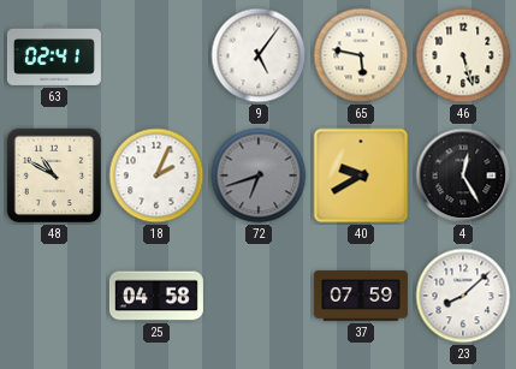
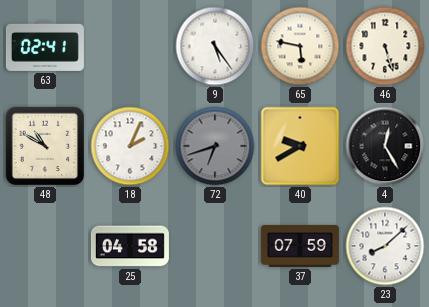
9: 5:06 -> 5:24
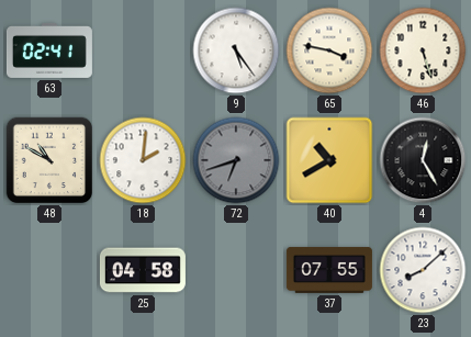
65: 5:47 -> 3:47
18: 2:04 -> 2:01
40: 9:40 -> 10:40
37: 07:59 -> 07:55
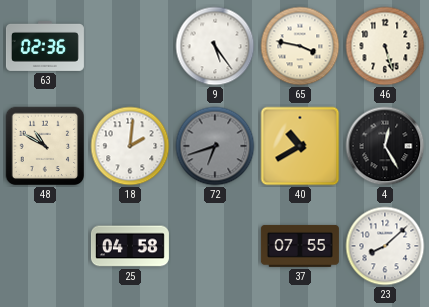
63: 02:41 -> 02:36
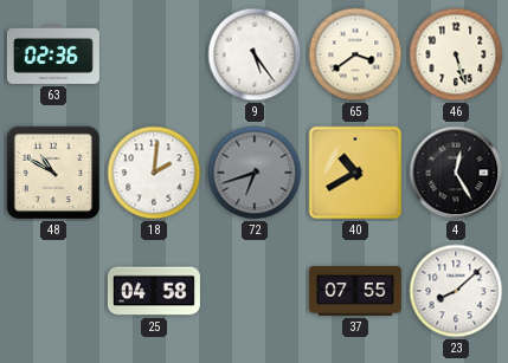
65: 3:47 -> 3:39
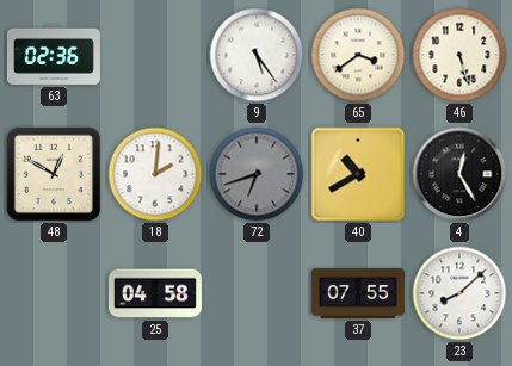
48: 10:50 -> 12:50
